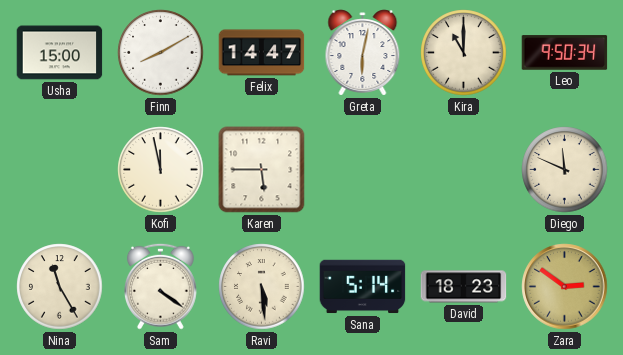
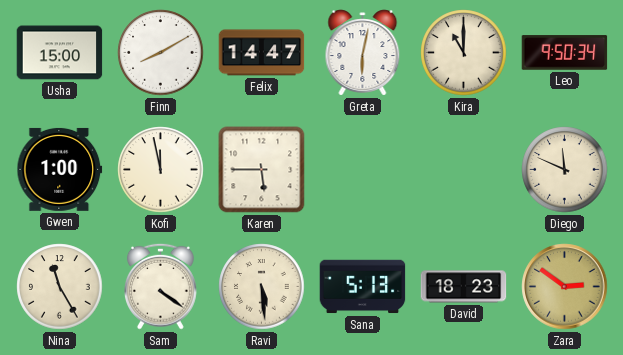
Gwen: none -> 1:00
Sana: 5:14 -> 5:13
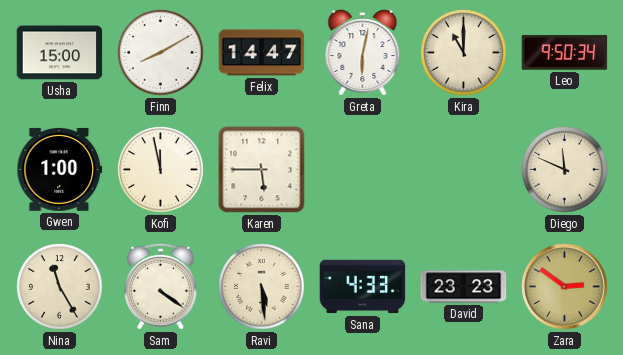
Sana: 5:13 -> 4:33
David: 18:23 -> 23:23
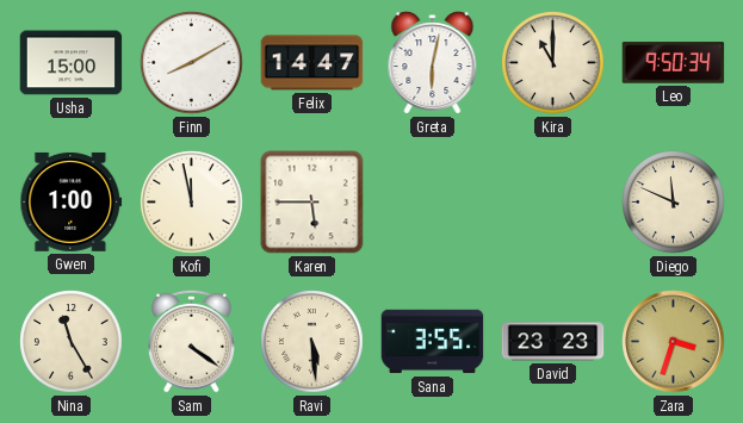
Sana: 4:33 -> 3:55
Zara: 2:51 -> 3:33
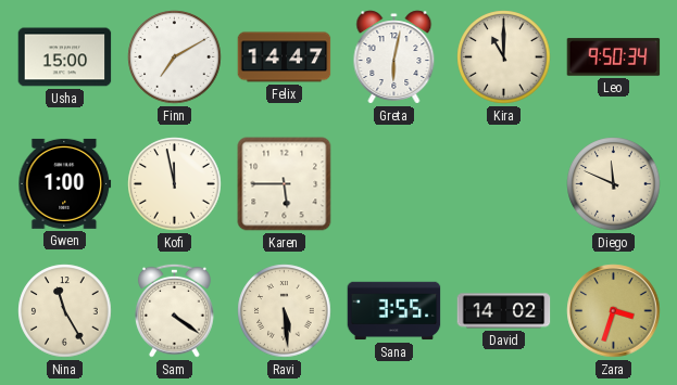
Finn: 8:10 -> 7:10
David: 23:23 -> 14:02
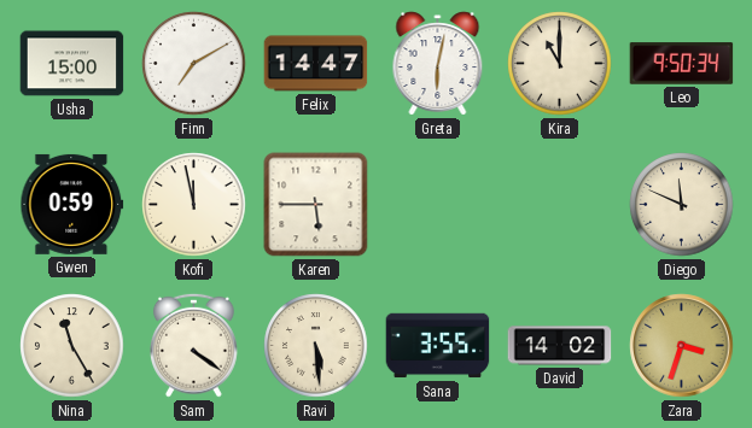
Gwen: 1:00 -> 0:59
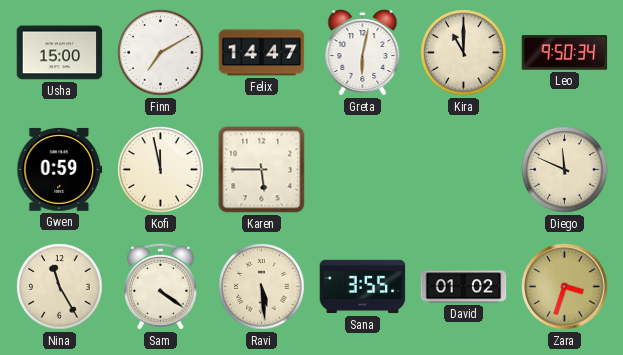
David: 14:02 -> 01:02
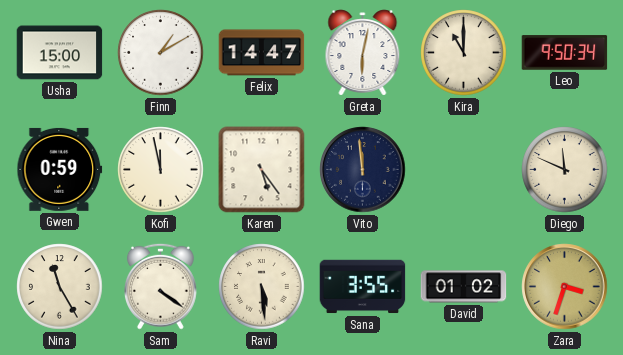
Finn: 7:10 -> 1:10
Karen: 5:45 -> 5:24
Vito: none -> 11:59
